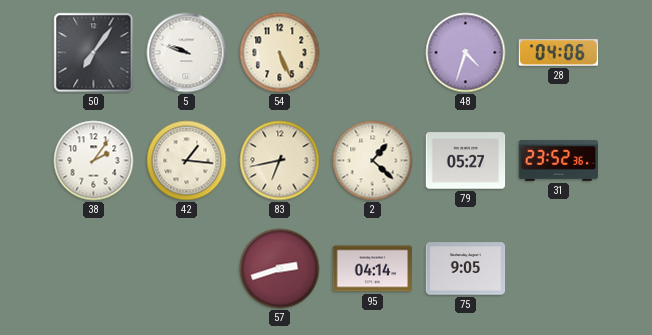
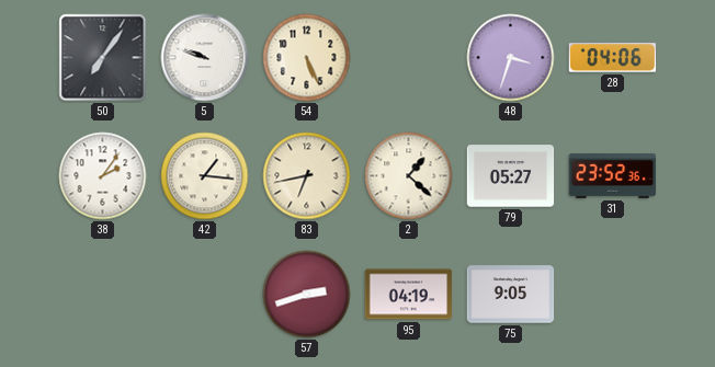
48: 4:33 -> 3:33
95: 04:14 -> 04:19
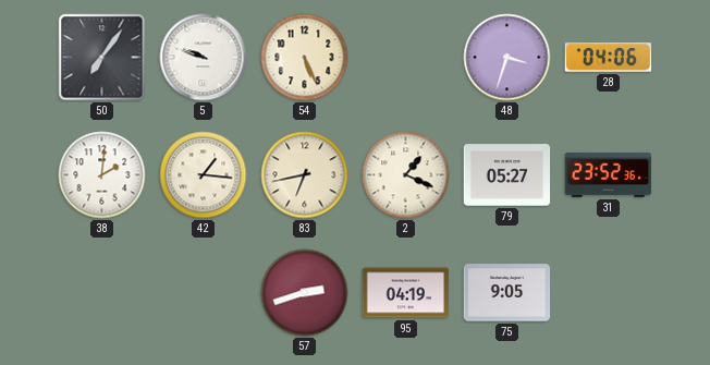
38: 2:06 -> 2:01
2: 1:22 -> 1:19
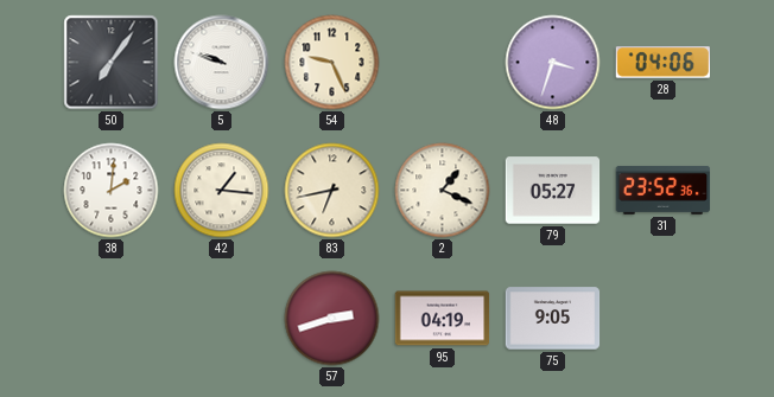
54: 5:26 -> 9:26
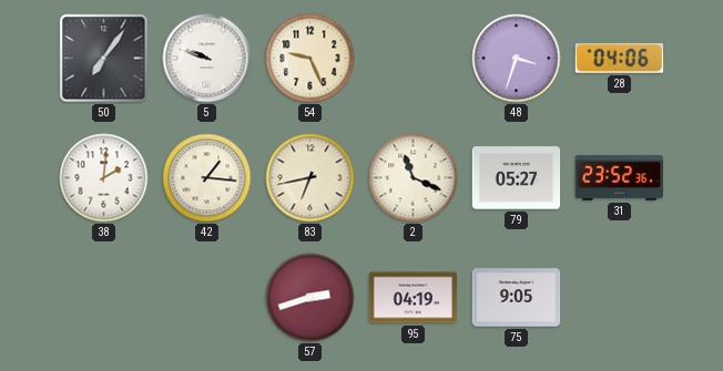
2: 1:19 -> 11:19
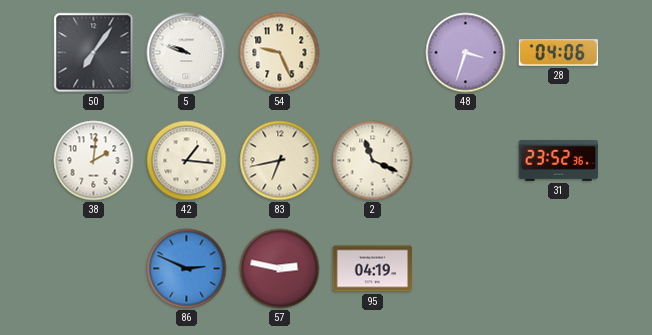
79: 05:27 -> none
86: none -> 2:49
57: 2:42 -> 2:47
75: 9:05 -> none
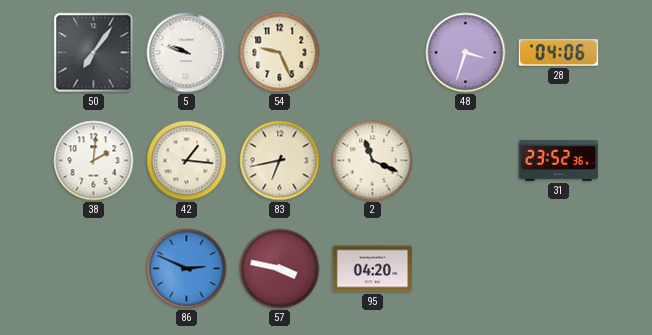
57: 2:47 -> 3:47
95: 04:19 -> 04:20
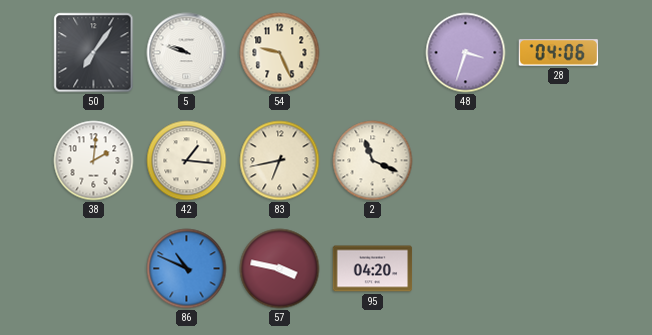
31: 23:52 -> none
86: 2:49 -> 10:49
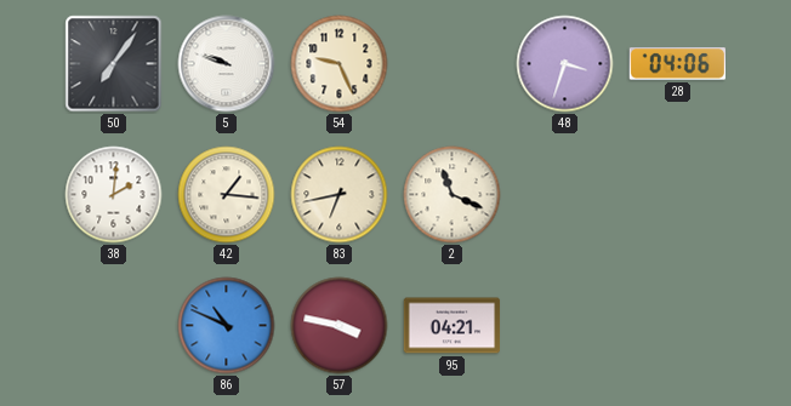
95: 04:20 -> 04:21
